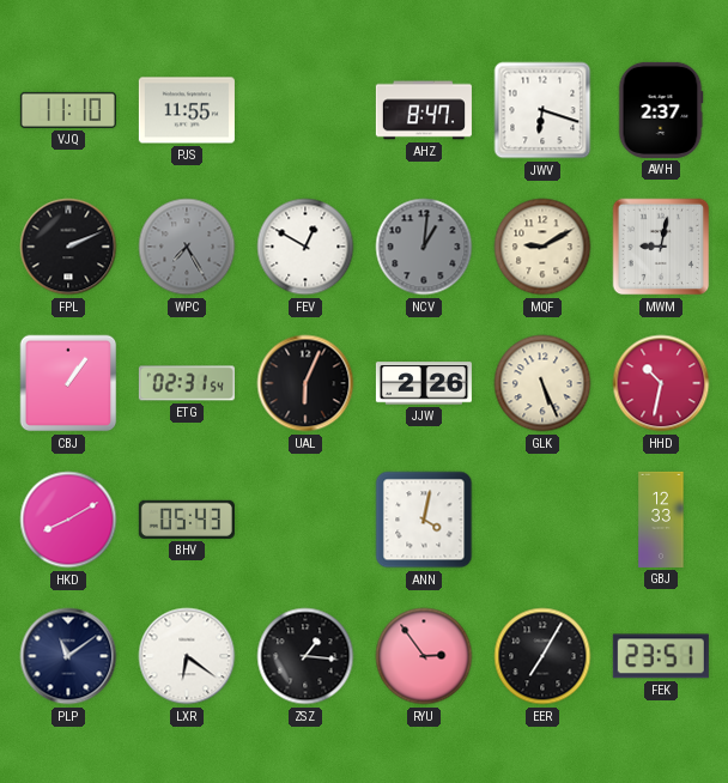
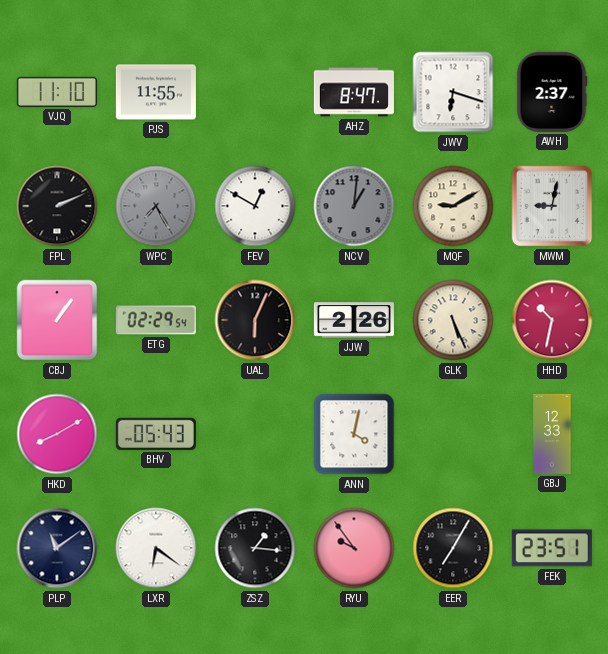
ETG: 02:31 -> 02:29
RYU: 2:54 -> 9:54
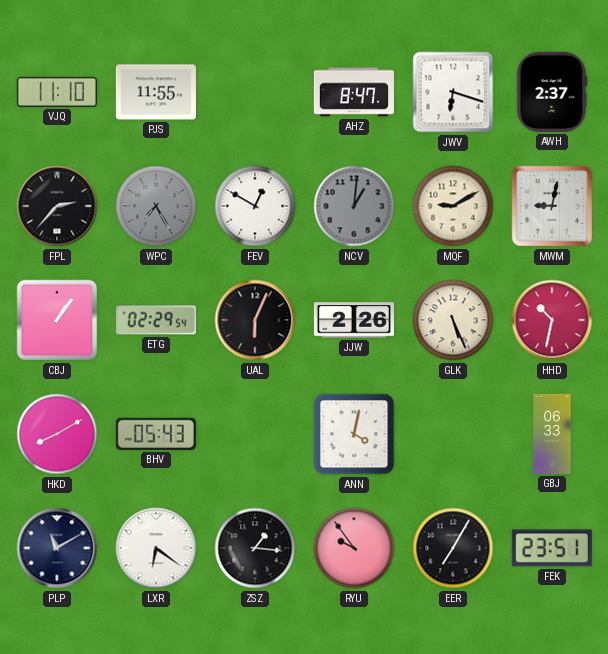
FPL: 2:11 -> 2:37
GBJ: 12:33 -> 06:33
PLP: 11:09 -> 11:10
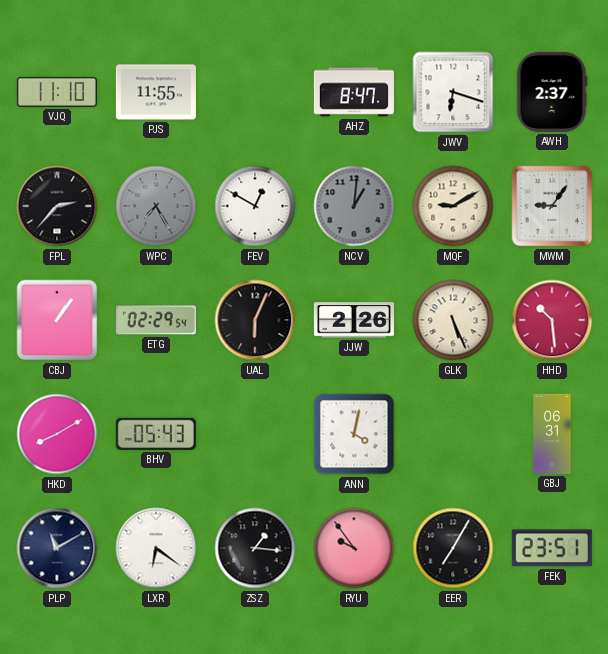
MWM: 9:02 -> 9:06
HHD: 10:32 -> 10:29
GBJ: 06:33 -> 06:31
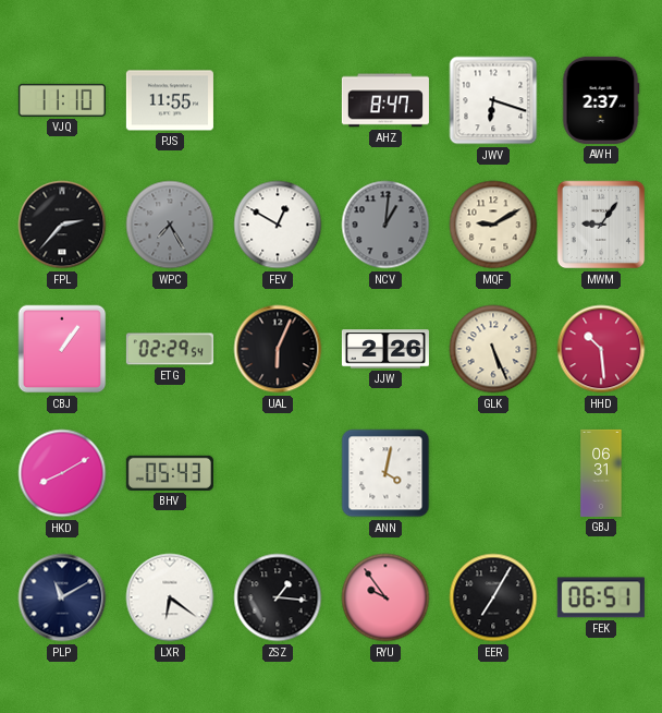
FEK: 23:51 -> 06:51
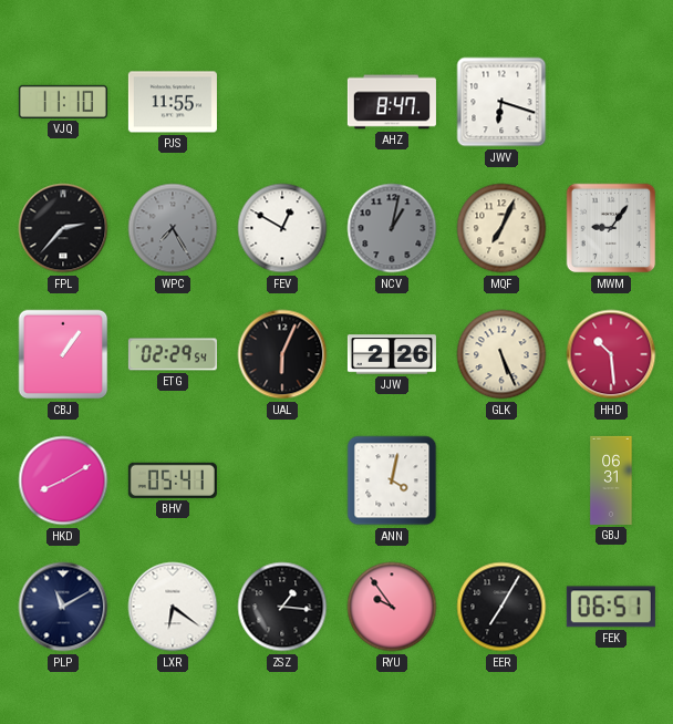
AWH: 2:37 -> none
NCV: 1:01 -> 1:02
MQF: 9:10 -> 7:04
BHV: 05:43 -> 05:41
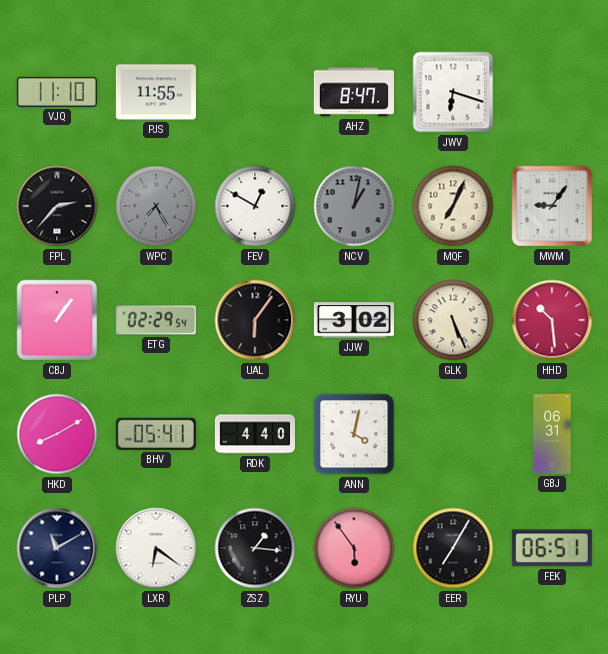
UAL: 6:04 -> 6:06
JJW: 2:26 -> 3:02
RDK: none -> 4:40
RYU: 9:54 -> 5:54
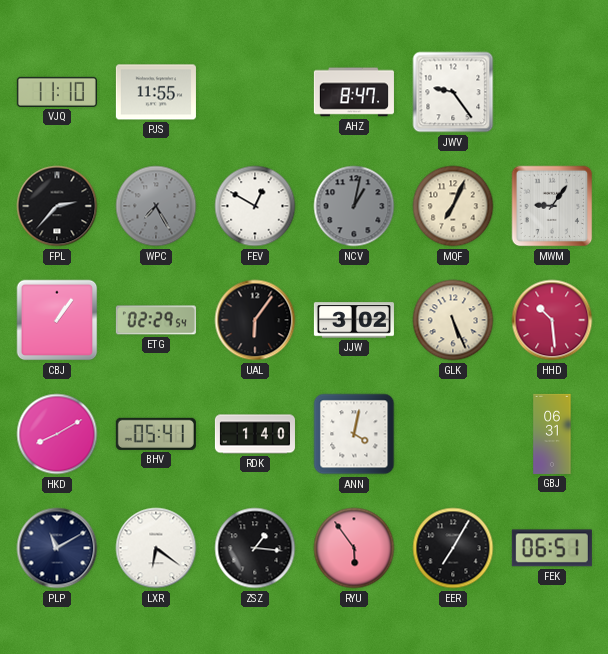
JWV: 6:18 -> 9:24
RDK: 4:40 -> 1:40
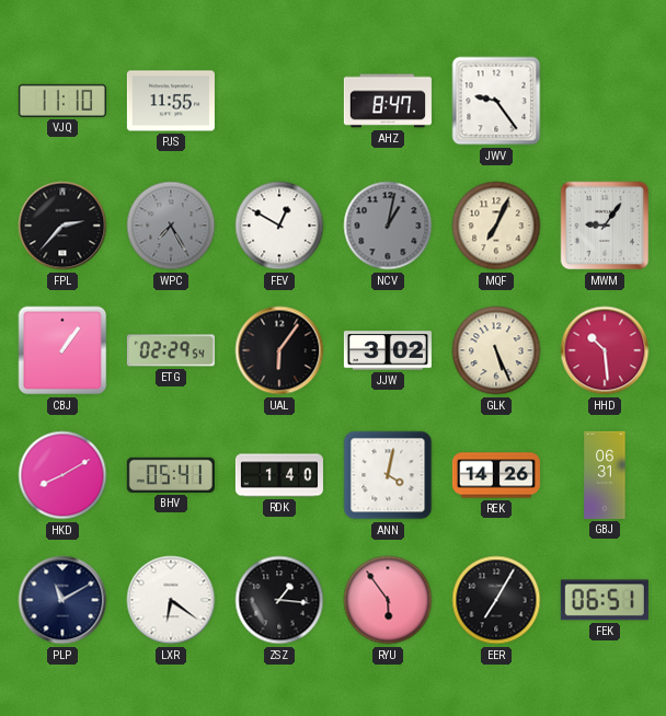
REK: none -> 14:26
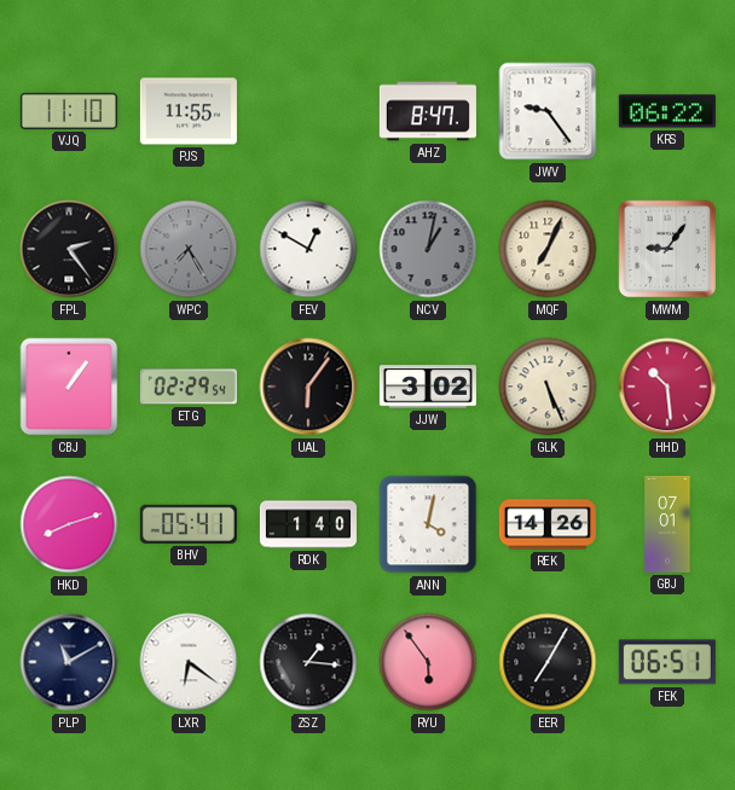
KRS: none -> 06:22
FPL: 2:37 -> 2:24
HKD: 8:10 -> 8:12
GBJ: 06:31 -> 07:01
